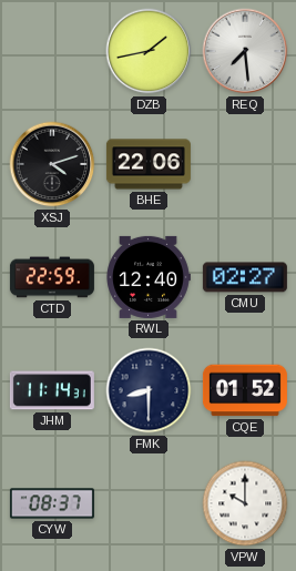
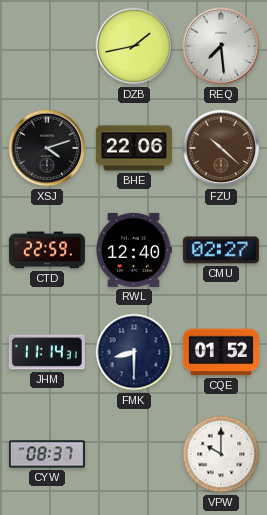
FZU: none -> 10:22
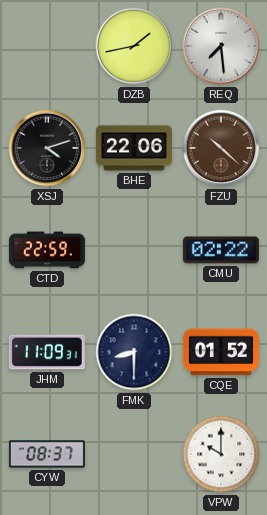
RWL: 12:40 -> none
CMU: 02:27 -> 02:22
JHM: 11:14 -> 11:09
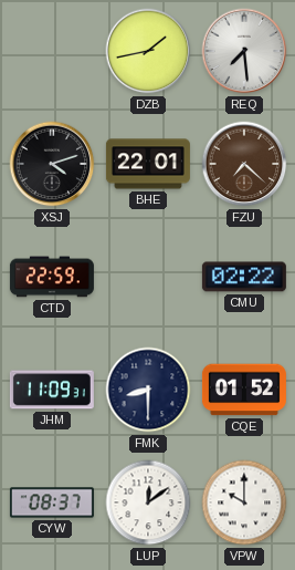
BHE: 22:06 -> 22:01
FZU: 10:22 -> 7:22
LUP: none -> 12:09
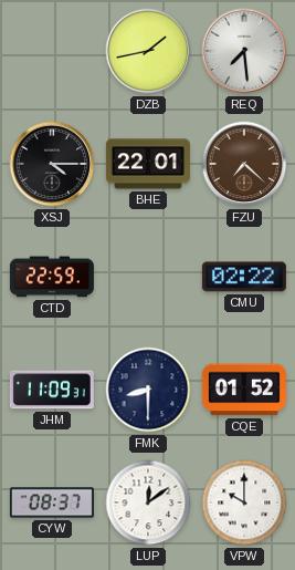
XSJ: 4:12 -> 4:15
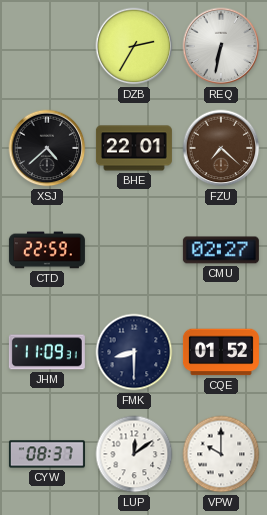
DZB: 1:43 -> 2:35
REQ: 7:29 -> 6:32
XSJ: 4:15 -> 4:38
CMU: 02:22 -> 02:27
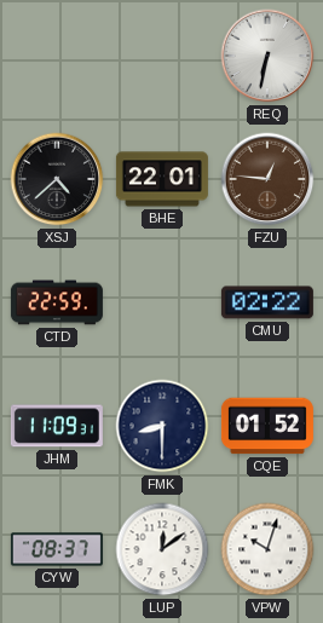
DZB: 2:35 -> none
FZU: 7:22 -> 12:46
CMU: 02:27 -> 02:22
VPW: 10:00 -> 10:03
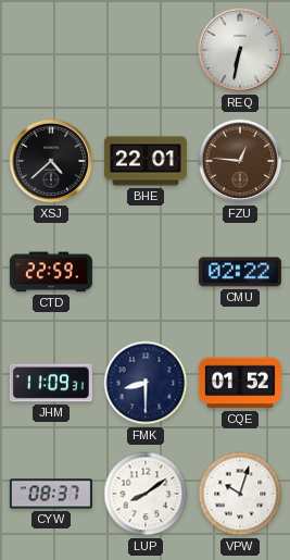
LUP: 12:09 -> 8:09
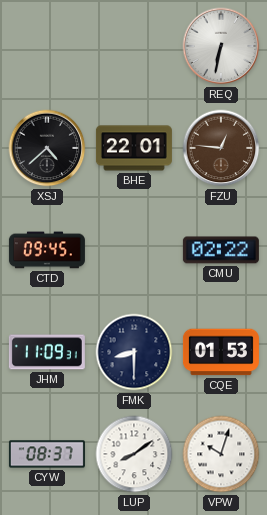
CTD: 22:59 -> 09:45
CQE: 01:52 -> 01:53
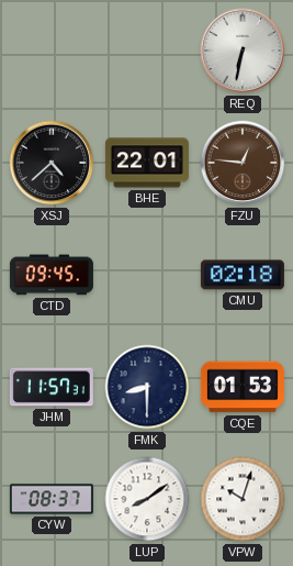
CMU: 02:22 -> 02:18
JHM: 11:09 -> 11:57
